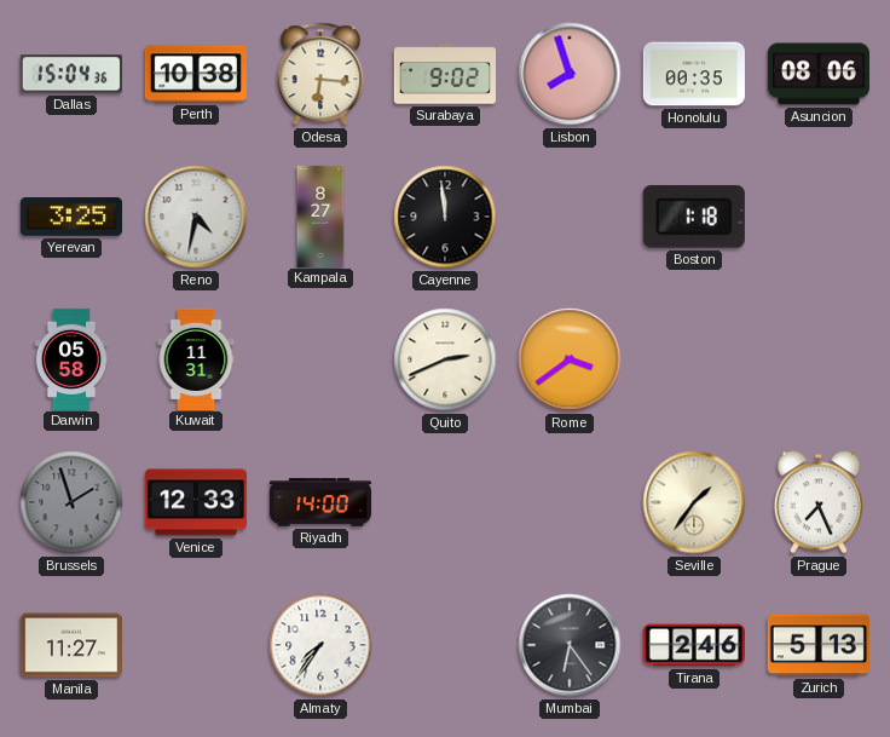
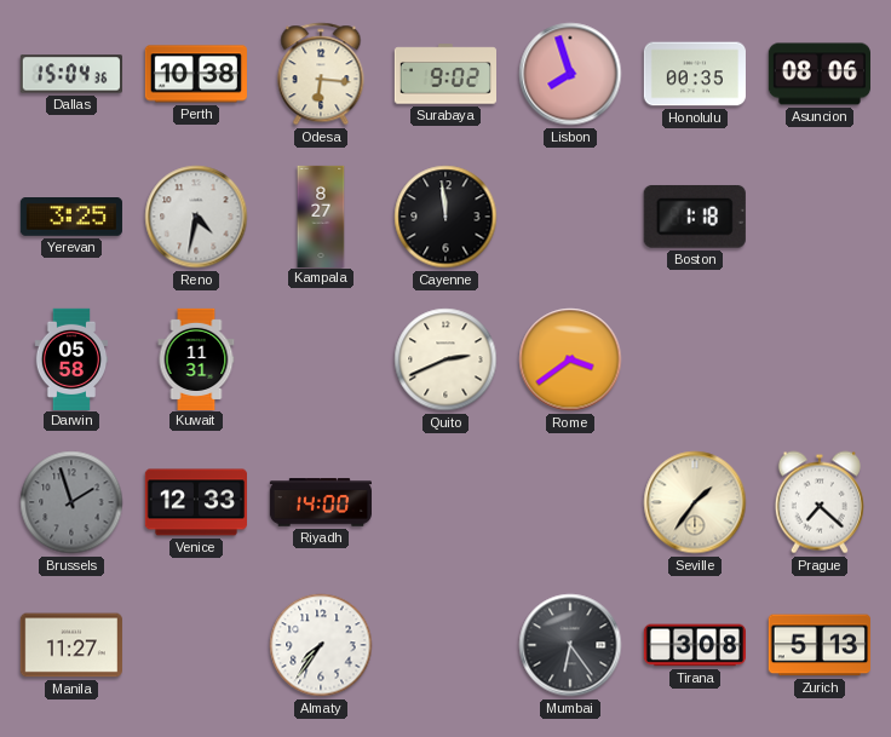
Prague: 7:26 -> 7:22
Tirana: 2:46 -> 3:08
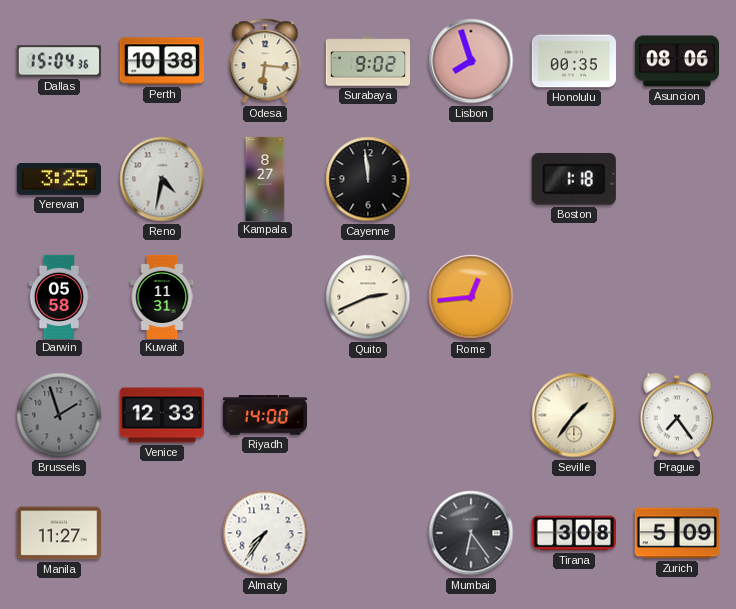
Rome: 3:39 -> 12:44
Prague: 7:22 -> 7:24
Zurich: 5:13 -> 5:09
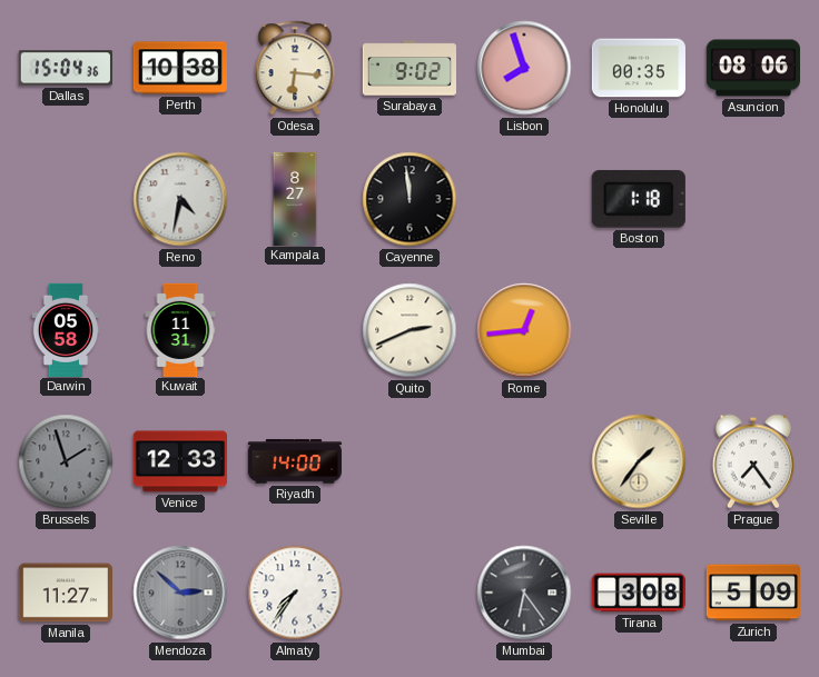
Yerevan: 3:25 -> none
Mendoza: none -> 2:52
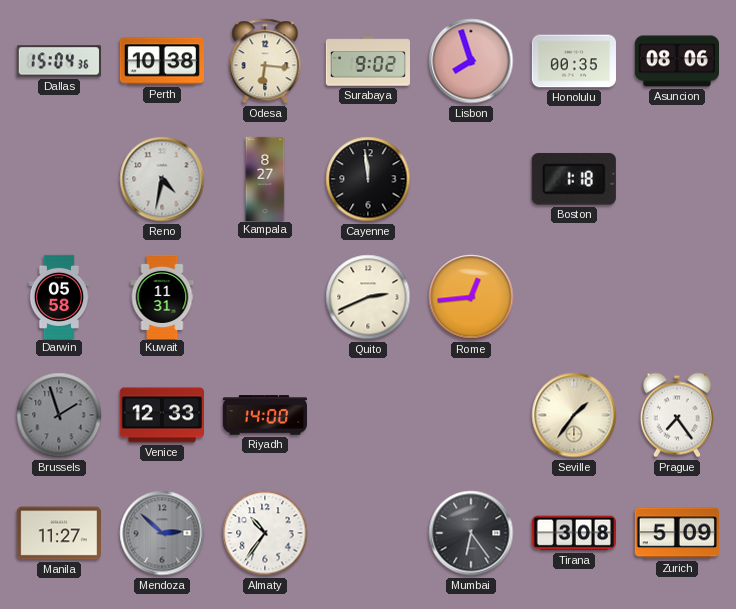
Almaty: 7:36 -> 10:36
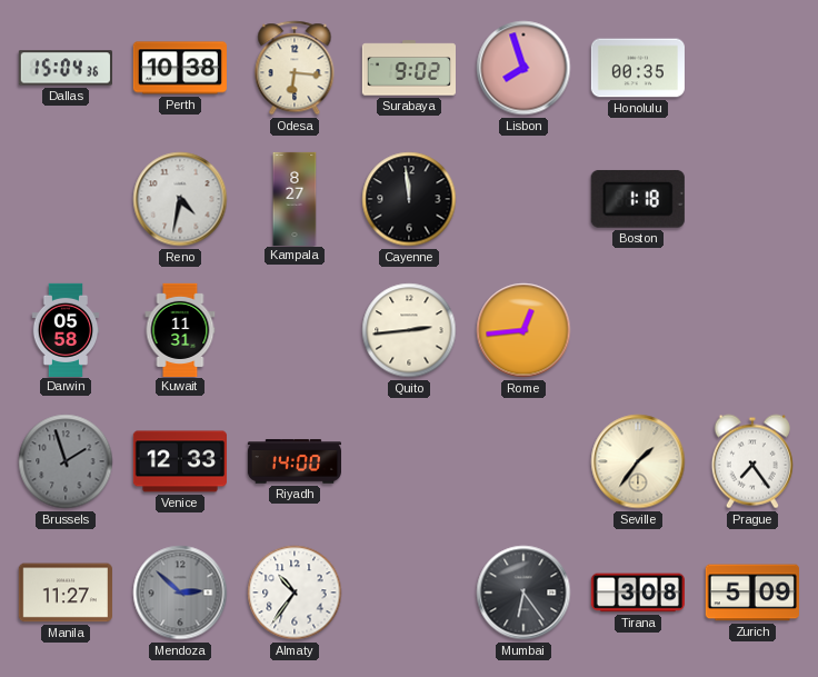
Asuncion: 08:06 -> none
Quito: 2:41 -> 2:44
